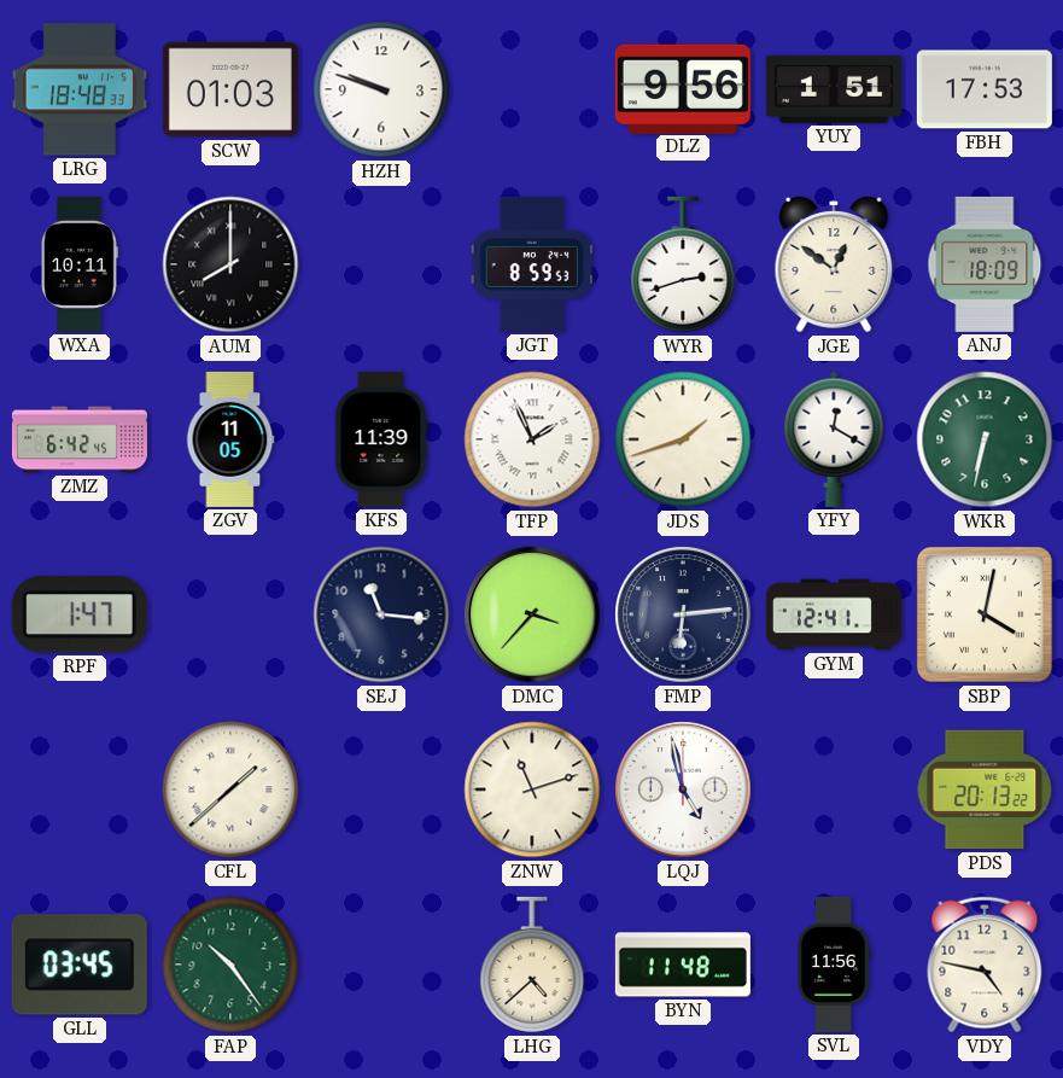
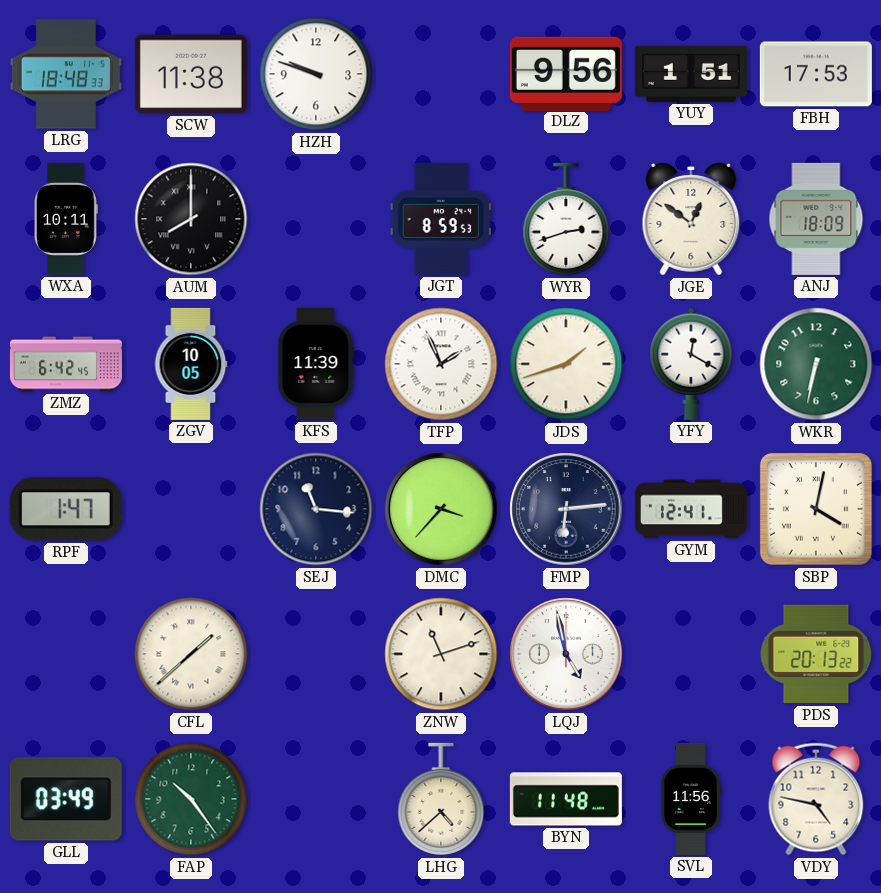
SCW: 01:03 -> 11:38
ZGV: 11:05 -> 10:05
GLL: 03:45 -> 03:49
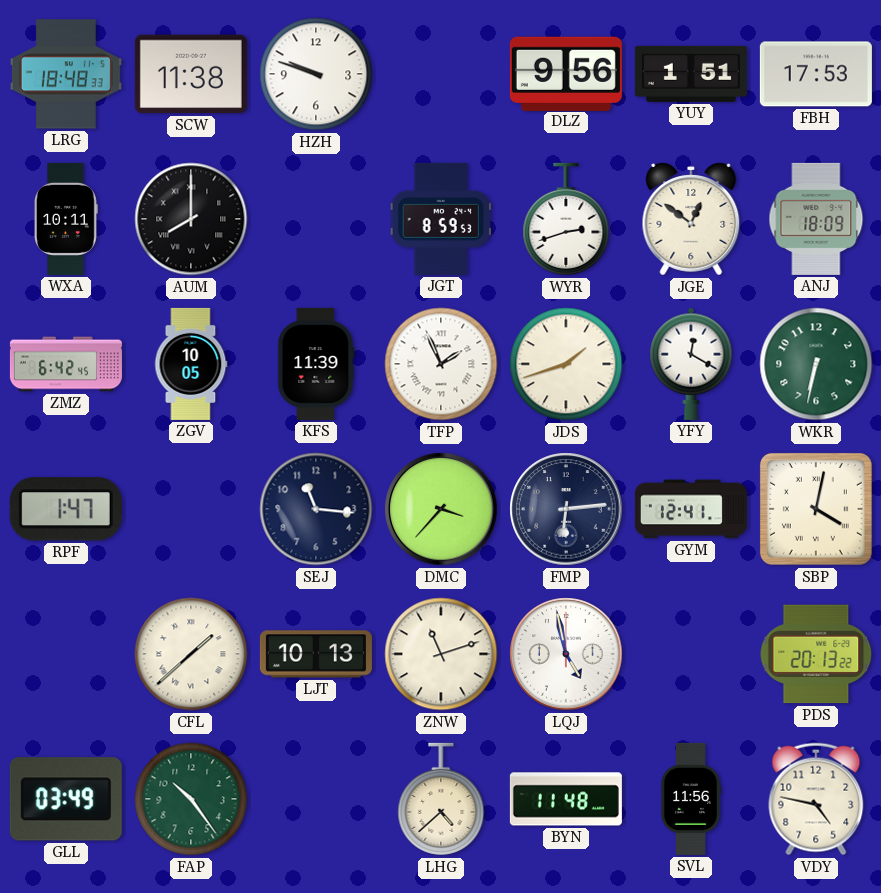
LJT: none -> 10:13
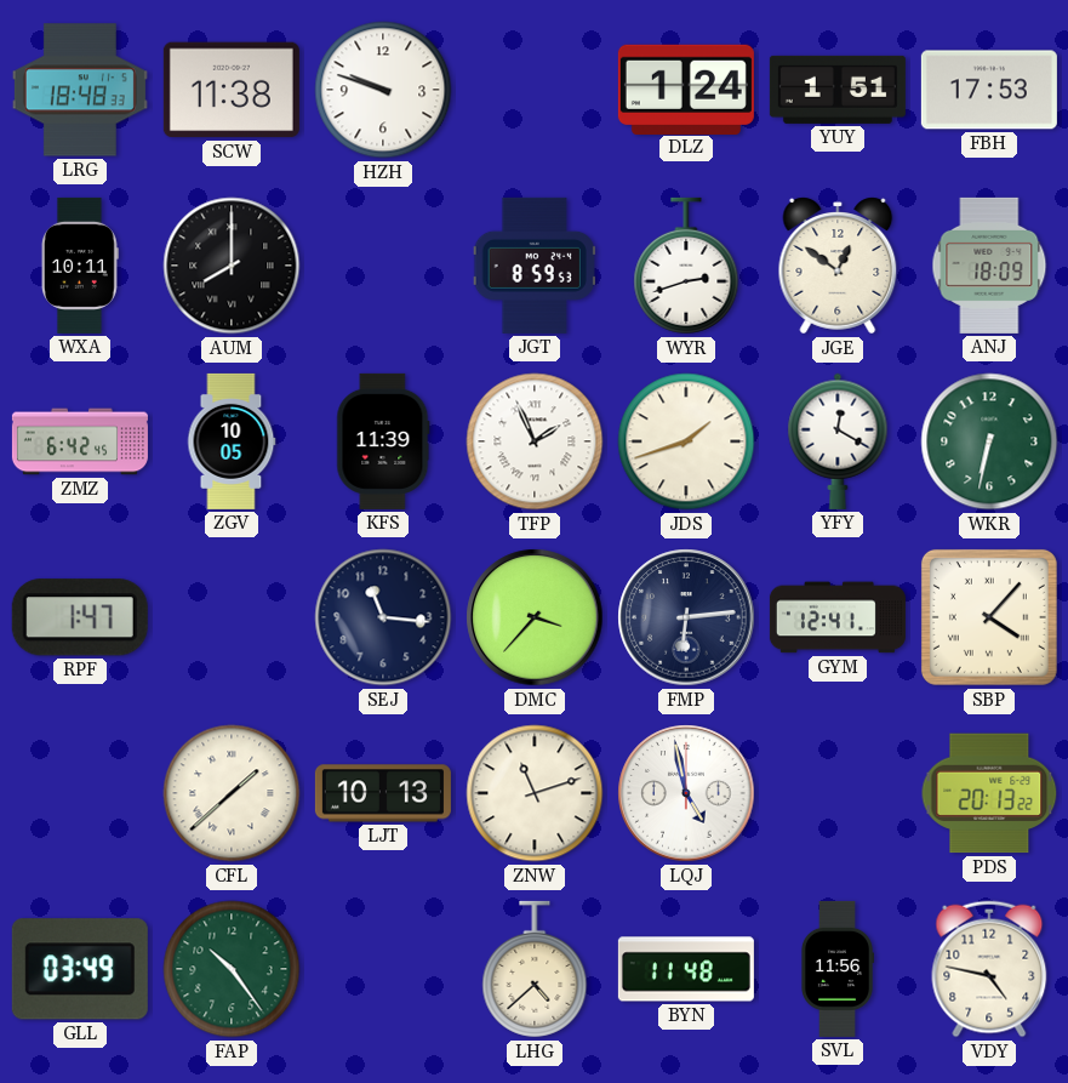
DLZ: 9:56 -> 1:24
SBP: 4:02 -> 4:07
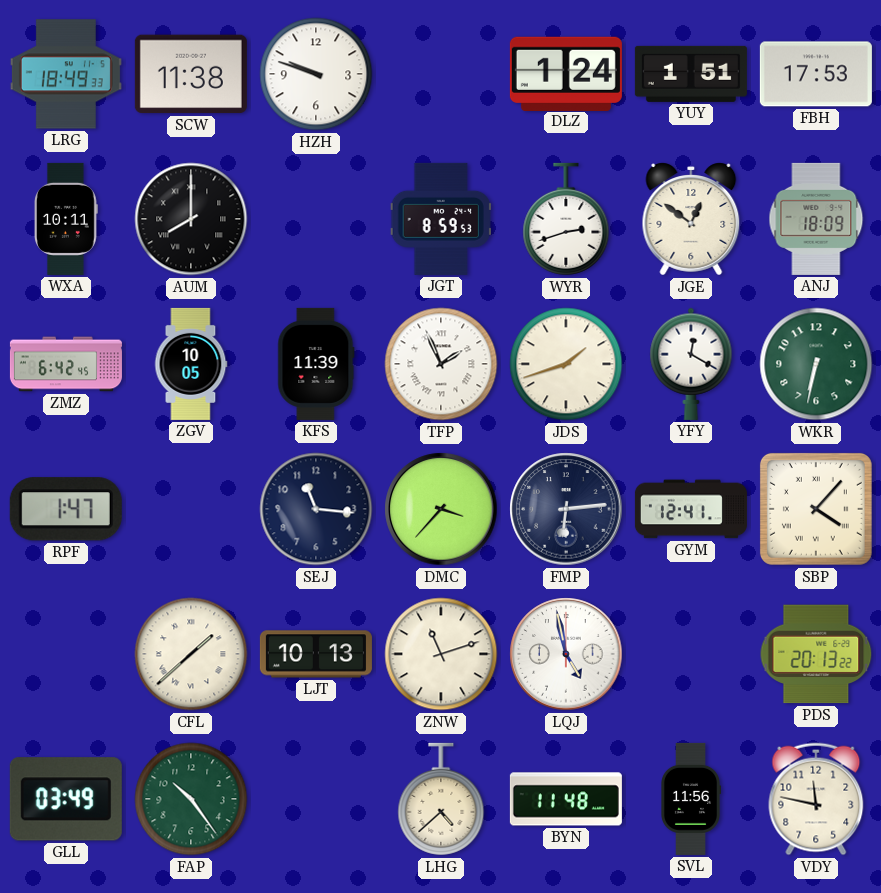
LRG: 18:48 -> 18:49
VDY: 4:47 -> 11:47
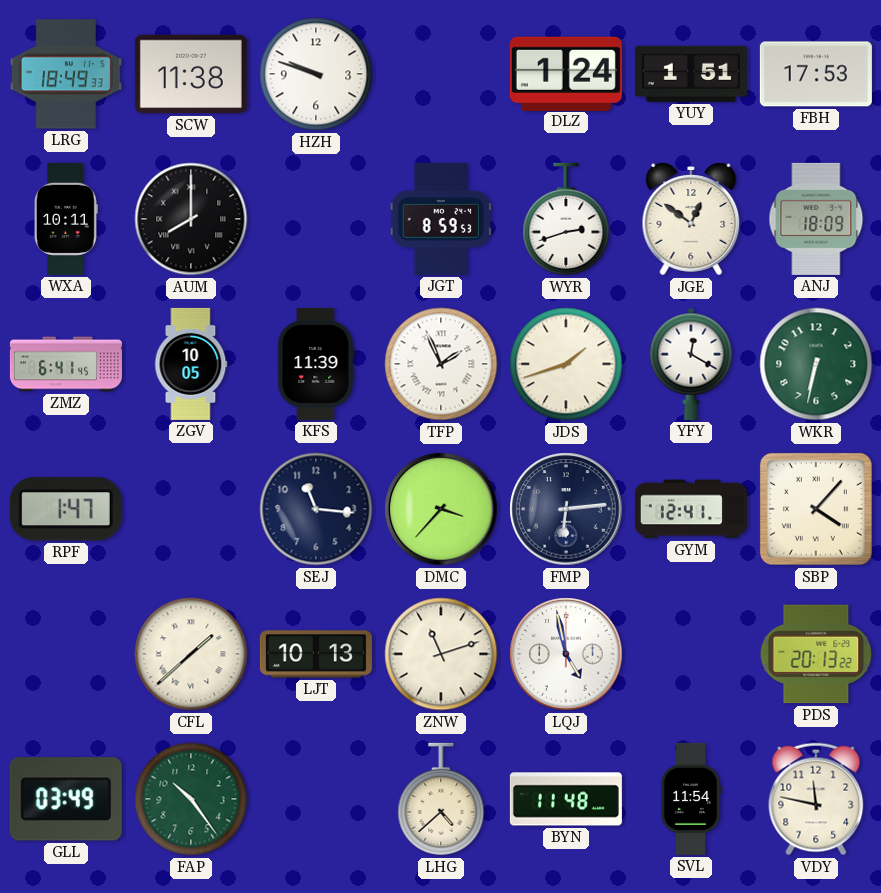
ZMZ: 6:42 -> 6:41
SVL: 11:56 -> 11:54
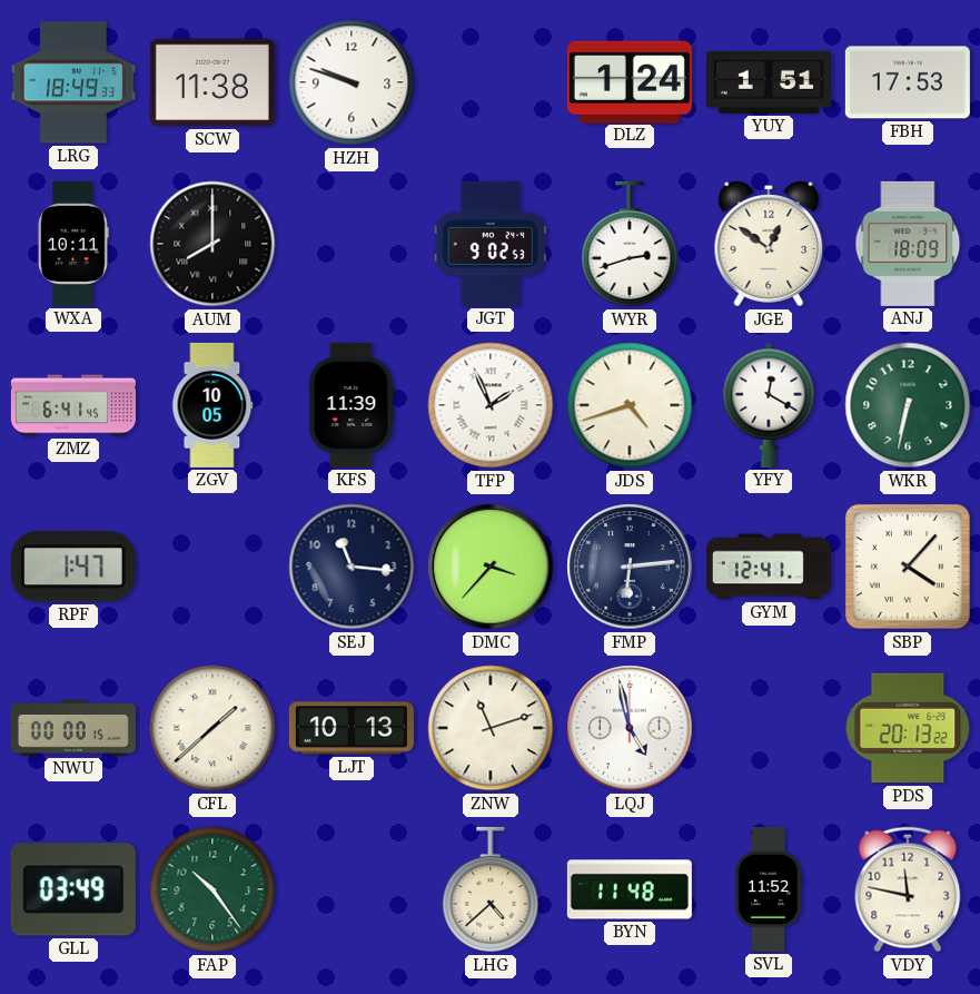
JGT: 8:59 -> 9:02
JDS: 1:42 -> 4:42
NWU: none -> 00:00
SVL: 11:54 -> 11:52
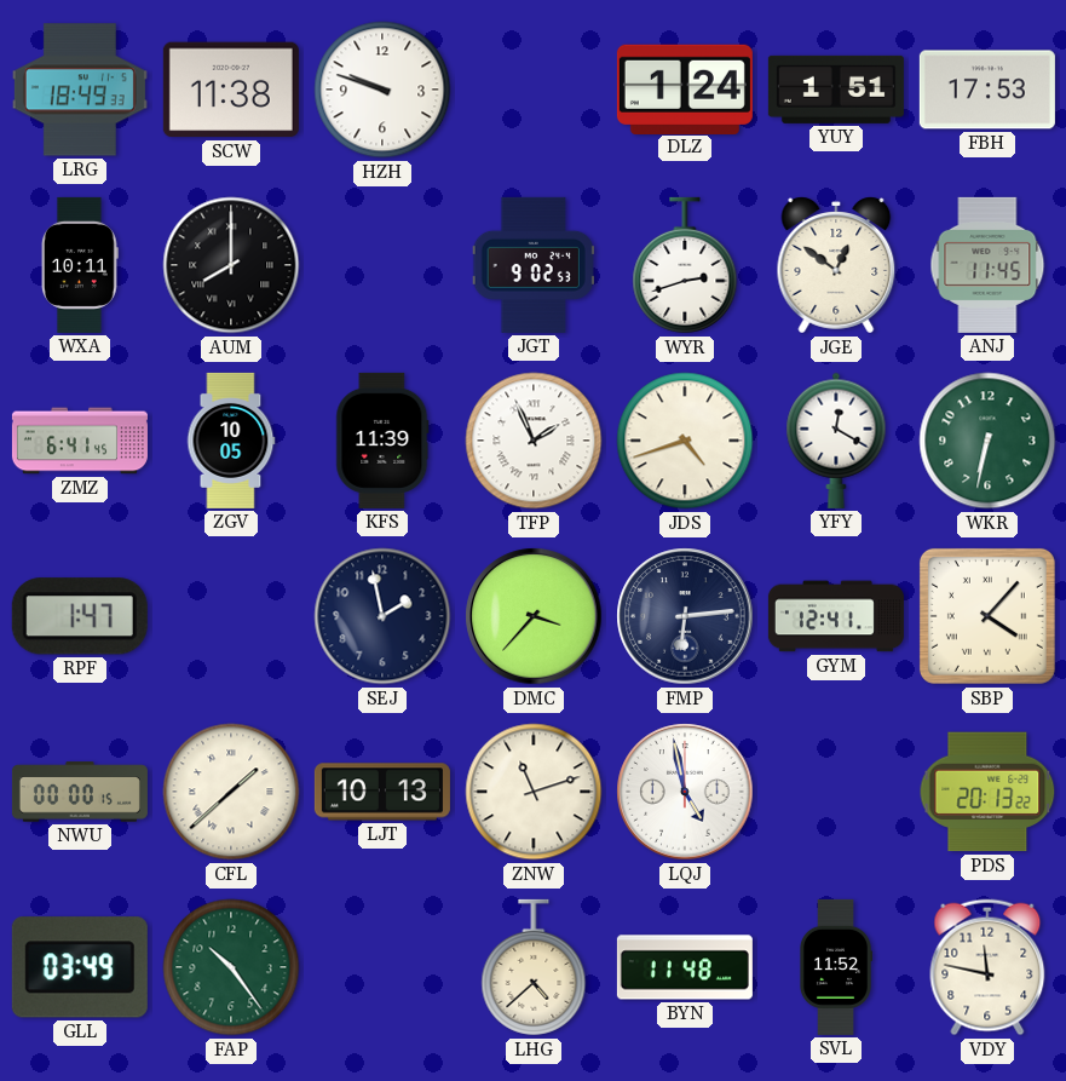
ANJ: 18:09 -> 11:45
SEJ: 11:16 -> 1:58
